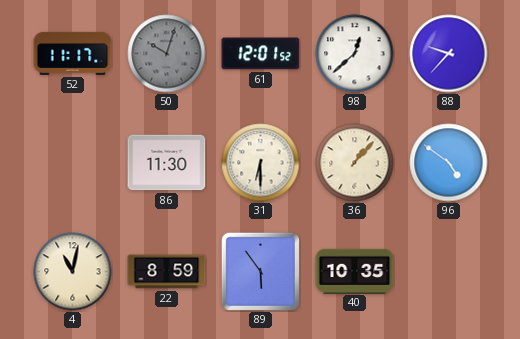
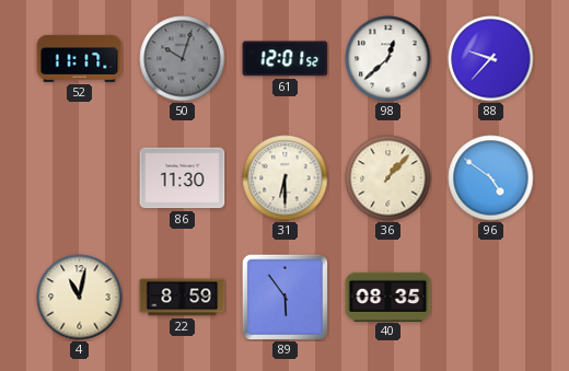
40: 10:35 -> 08:35
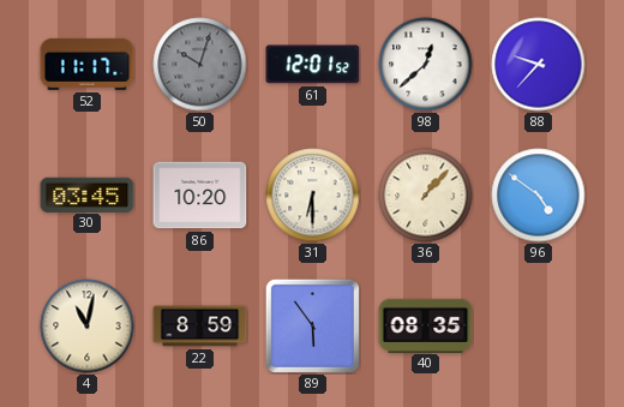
30: none -> 03:45
86: 11:30 -> 10:20
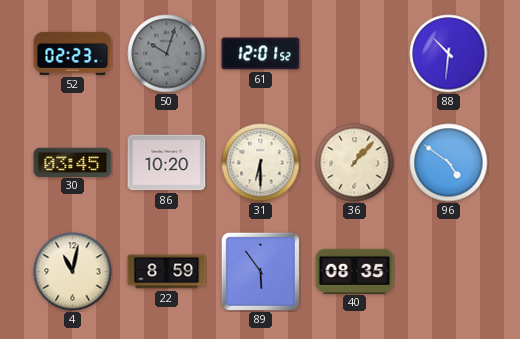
52: 11:17 -> 02:23
98: 12:38 -> none
88: 9:37 -> 10:31
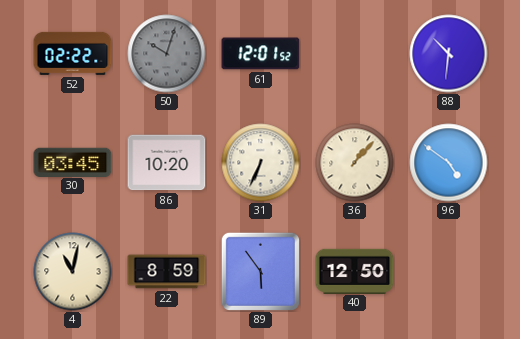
52: 02:23 -> 02:22
31: 6:30 -> 6:34
40: 08:35 -> 12:50
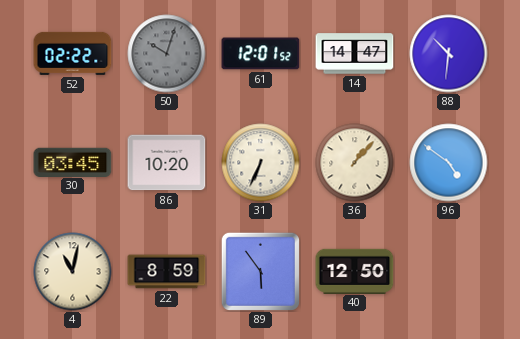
14: none -> 14:47
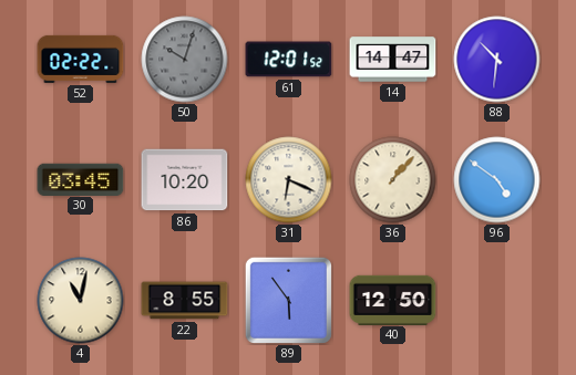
31: 6:34 -> 6:19
22: 8:59 -> 8:55
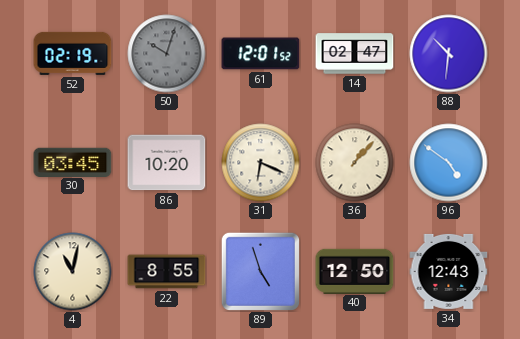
52: 02:22 -> 02:19
14: 14:47 -> 02:47
89: 5:54 -> 4:57
34: none -> 12:43
